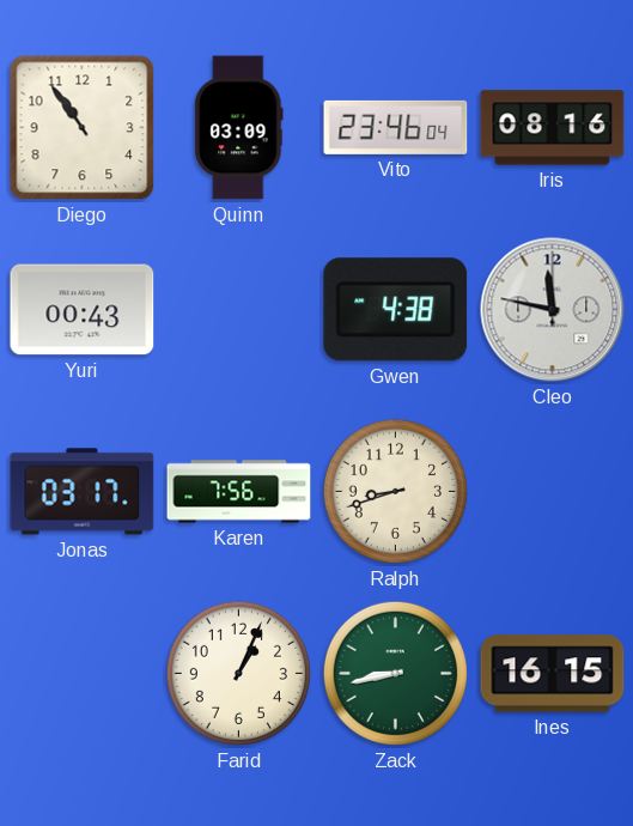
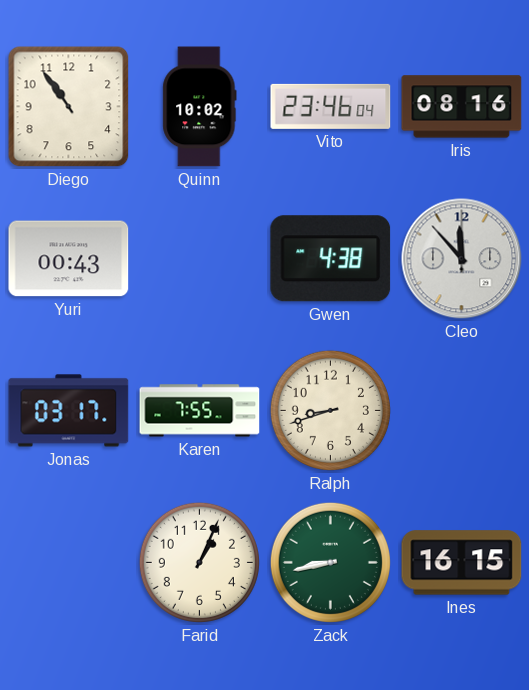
Quinn: 03:09 -> 10:02
Cleo: 11:47 -> 11:53
Karen: 7:56 -> 7:55
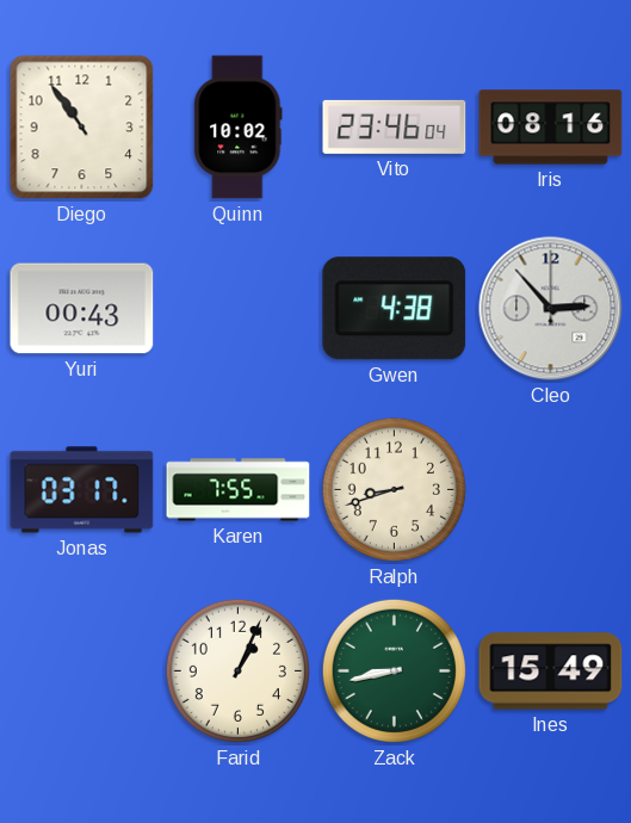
Cleo: 11:53 -> 2:53
Ines: 16:15 -> 15:49
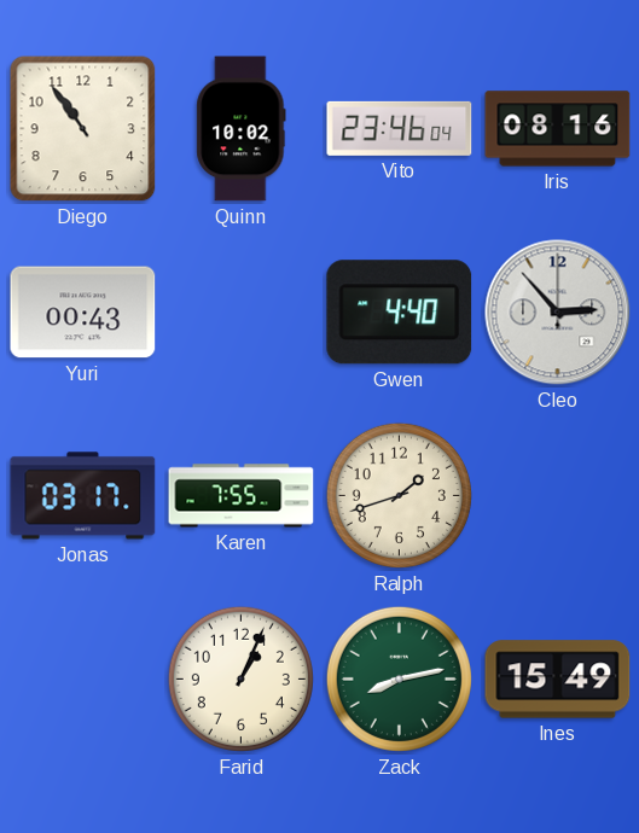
Gwen: 4:38 -> 4:40
Ralph: 8:42 -> 1:42
Zack: 8:43 -> 8:13
